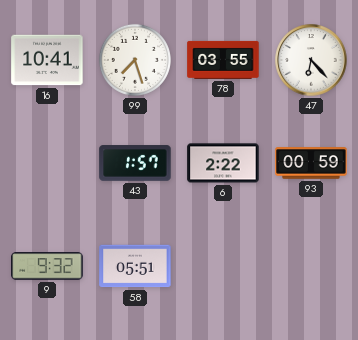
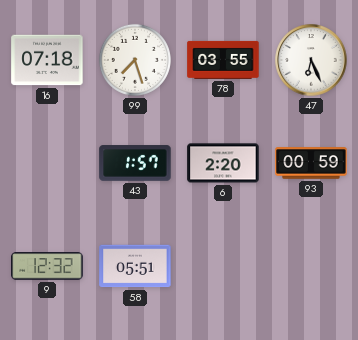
16: 10:41 -> 07:18
47: 6:23 -> 6:26
6: 2:22 -> 2:20
9: 9:32 -> 12:32
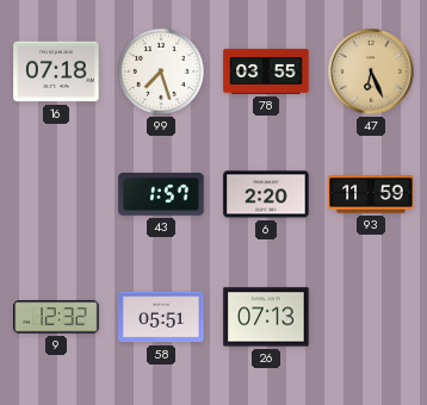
47 dial: white -> champagne
93: 00:59 -> 11:59
26: none -> 07:13
